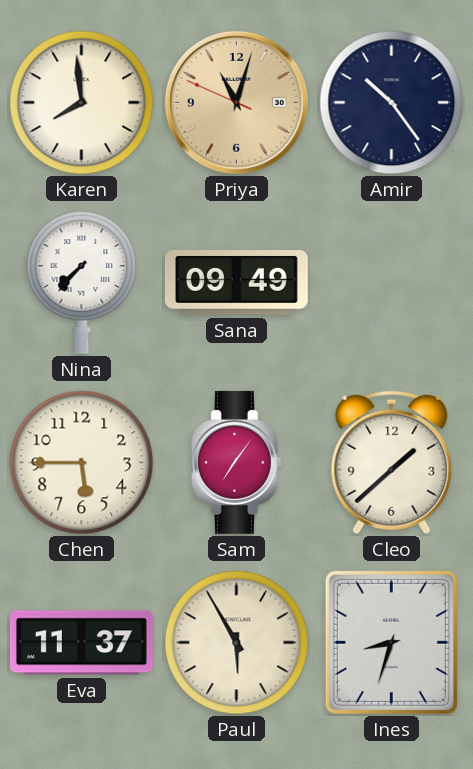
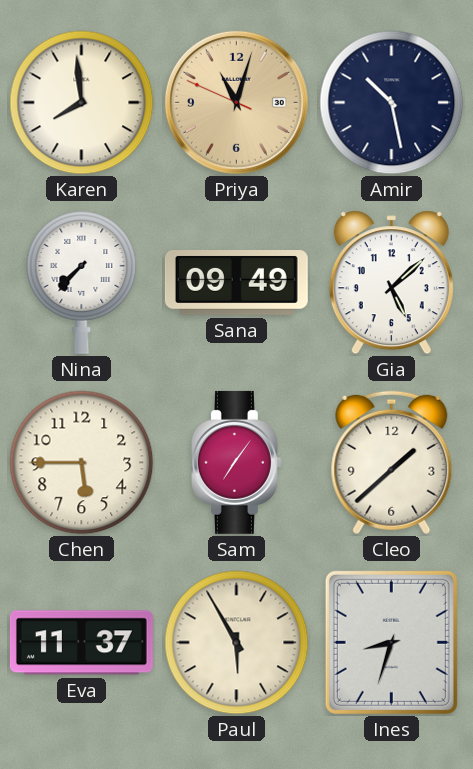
Amir: 10:24 -> 10:28
Gia: none -> 5:08
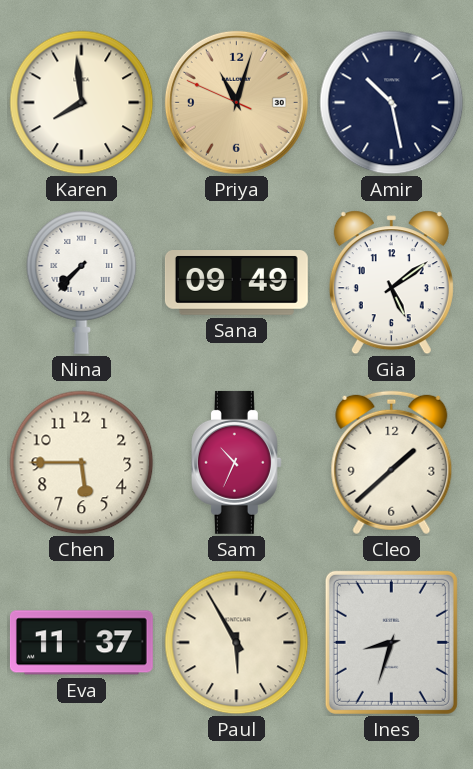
Gia: 5:08 -> 5:09
Sam: 7:06 -> 10:34
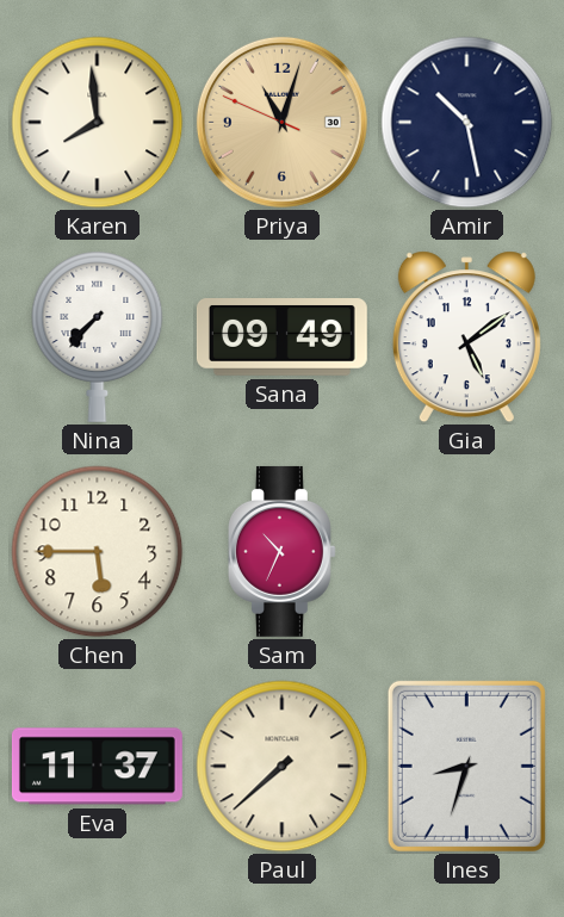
Cleo: 1:38 -> none
Paul: 5:55 -> 7:38
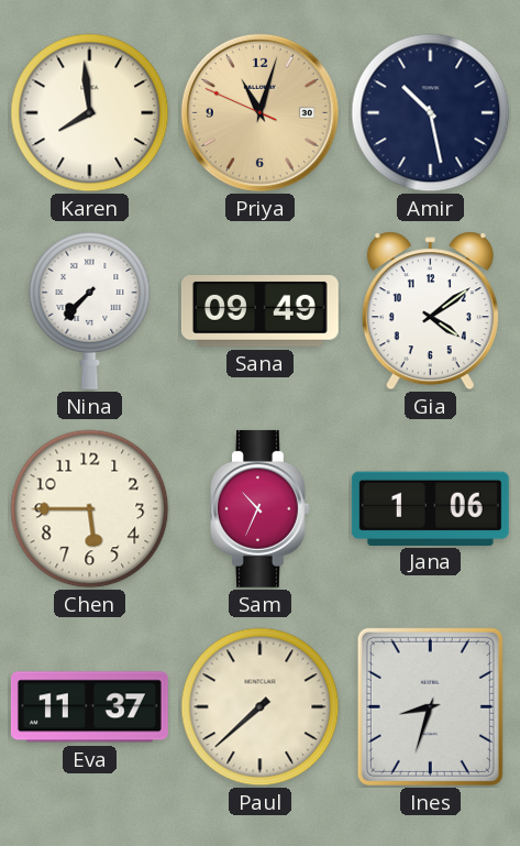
Gia: 5:09 -> 4:09
Jana: none -> 1:06
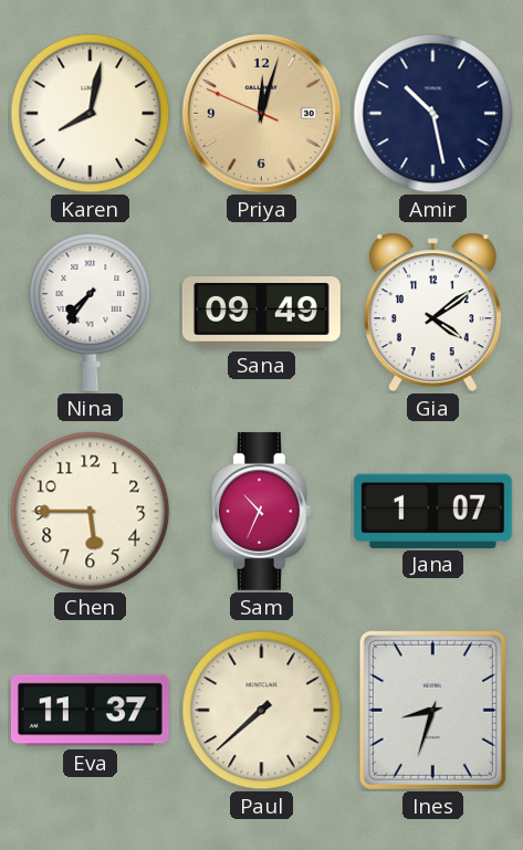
Karen: 7:59 -> 8:02
Priya: 11:02 -> 12:02
Nina: 7:37 -> 7:36
Jana: 1:06 -> 1:07
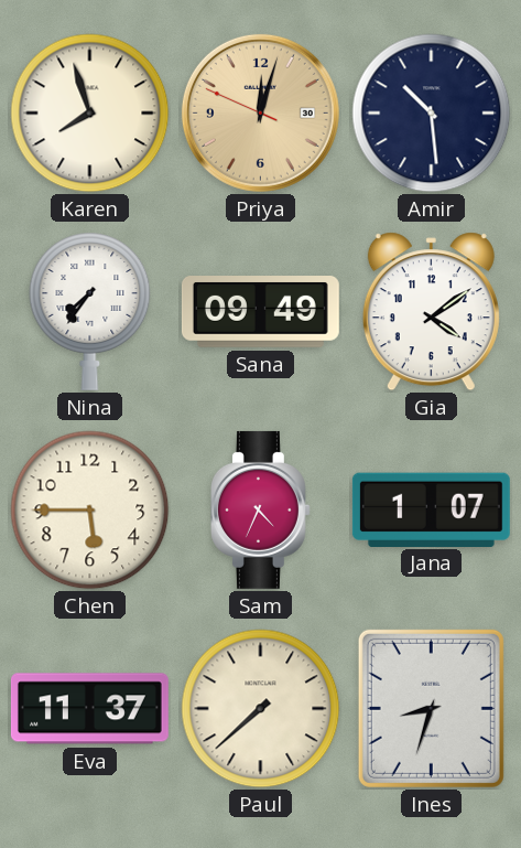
Karen: 8:02 -> 7:57
Amir: 10:28 -> 10:29
Sam: 10:34 -> 4:34
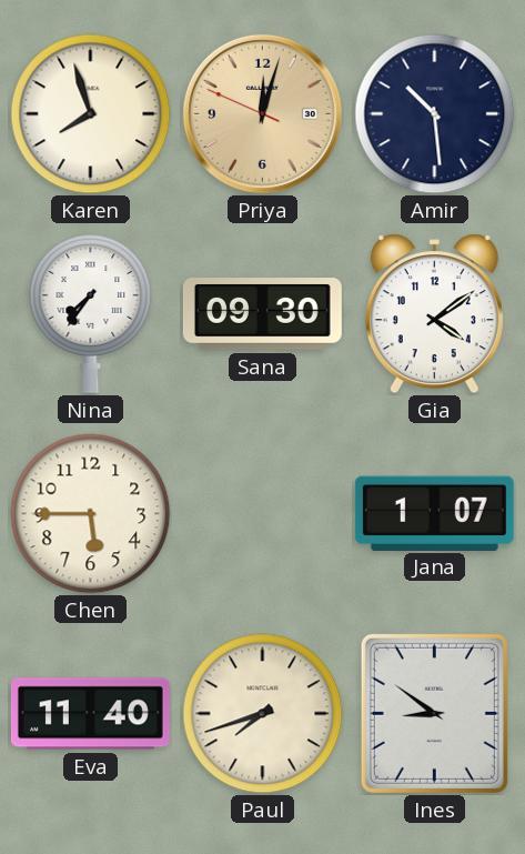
Sana: 09:49 -> 09:30
Sam: 4:34 -> none
Eva: 11:37 -> 11:40
Paul: 7:38 -> 7:42
Ines: 8:33 -> 8:51
